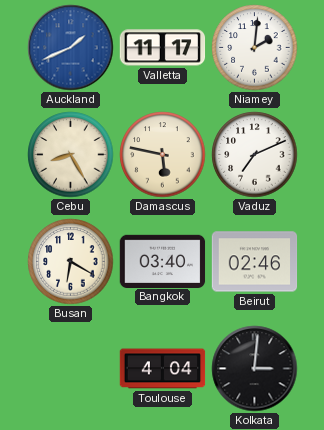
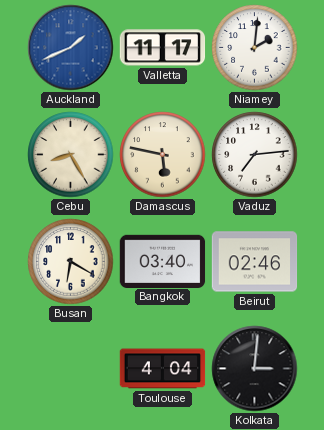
Vaduz: 7:11 -> 7:14
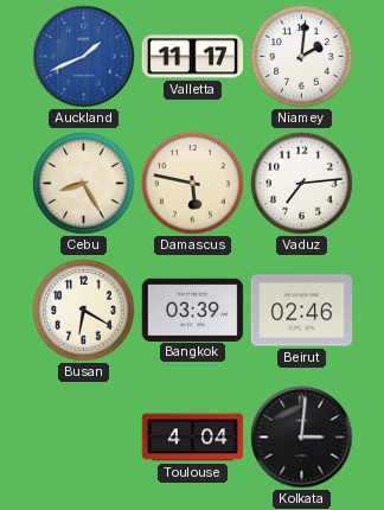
Bangkok: 03:40 -> 03:39
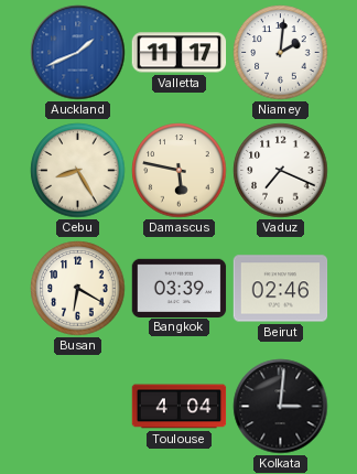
Vaduz: 7:14 -> 7:19
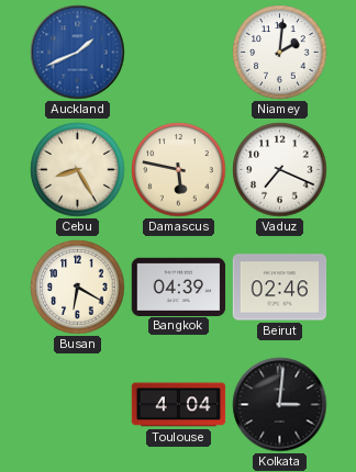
Valletta: 11:17 -> none
Bangkok: 03:39 -> 04:39
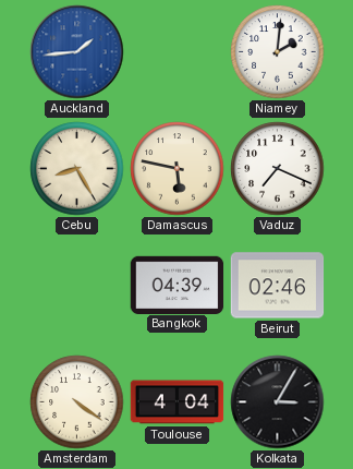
Auckland: 1:41 -> 1:44
Busan: 6:20 -> none
Amsterdam: none -> 4:21
Kolkata: 3:01 -> 3:05
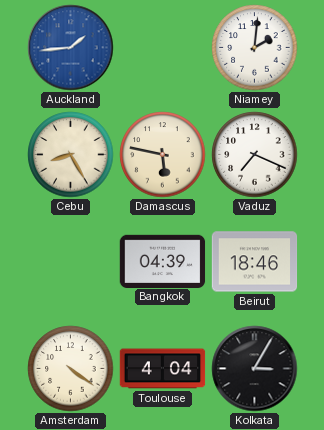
Beirut: 02:46 -> 18:46
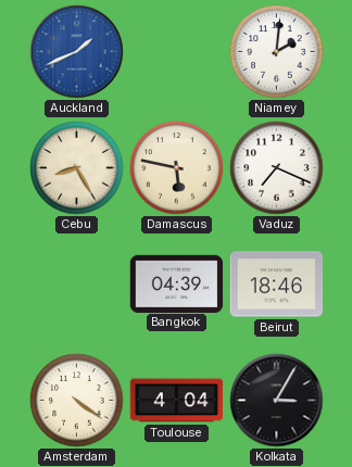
Auckland: 1:44 -> 1:41
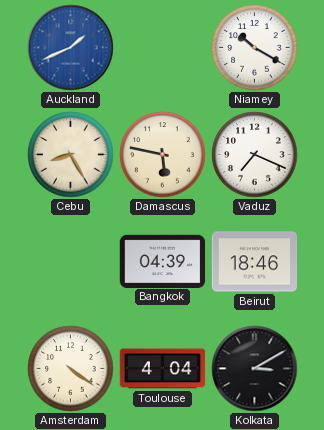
Niamey: 2:01 -> 10:20
Kolkata: 3:05 -> 3:10
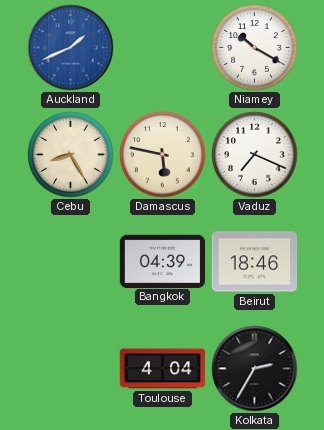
Amsterdam: 4:21 -> none
Kolkata: 3:10 -> 2:35
